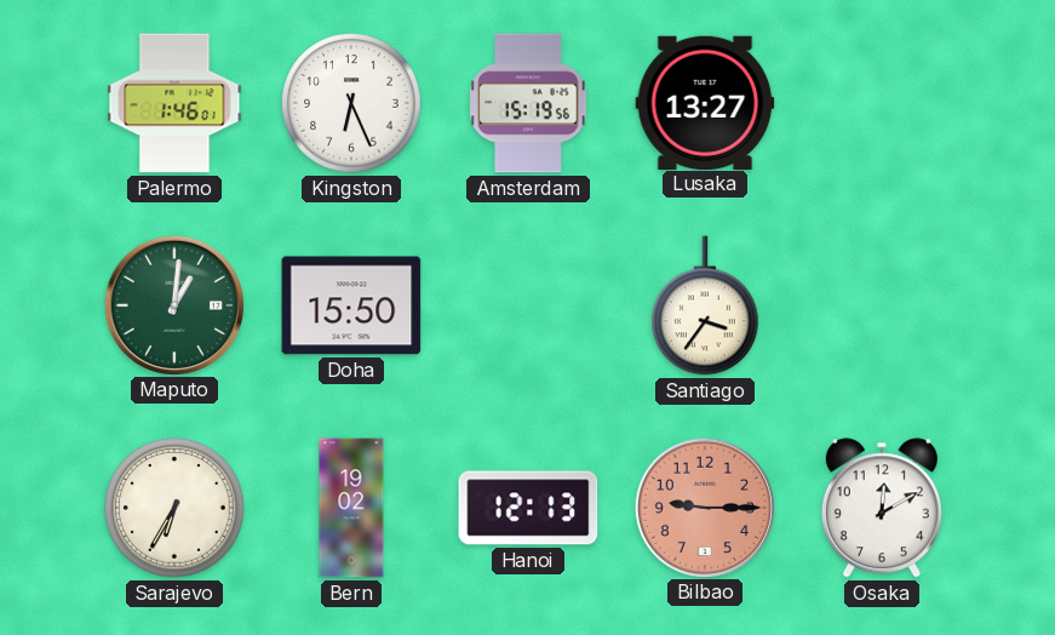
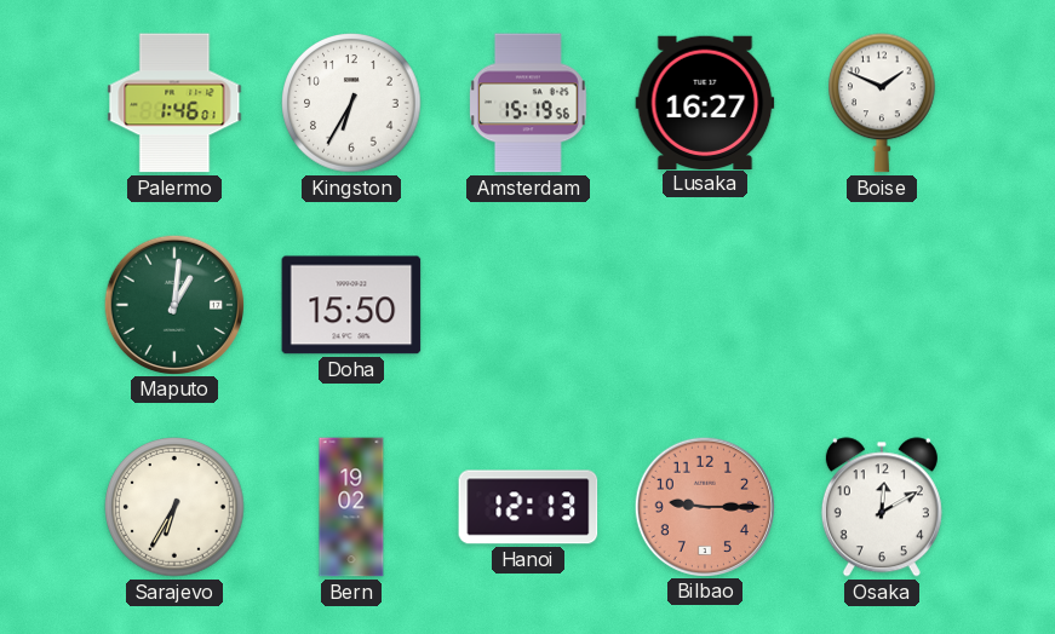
Kingston: 6:26 -> 6:35
Lusaka: 13:27 -> 16:27
Boise: none -> 1:49
Santiago: 3:36 -> none
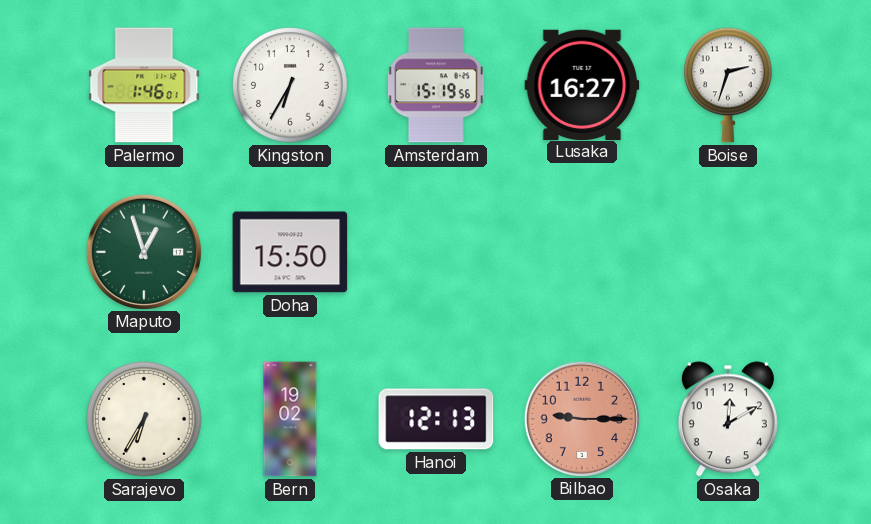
Boise: 1:49 -> 2:33
Maputo: 1:01 -> 12:57
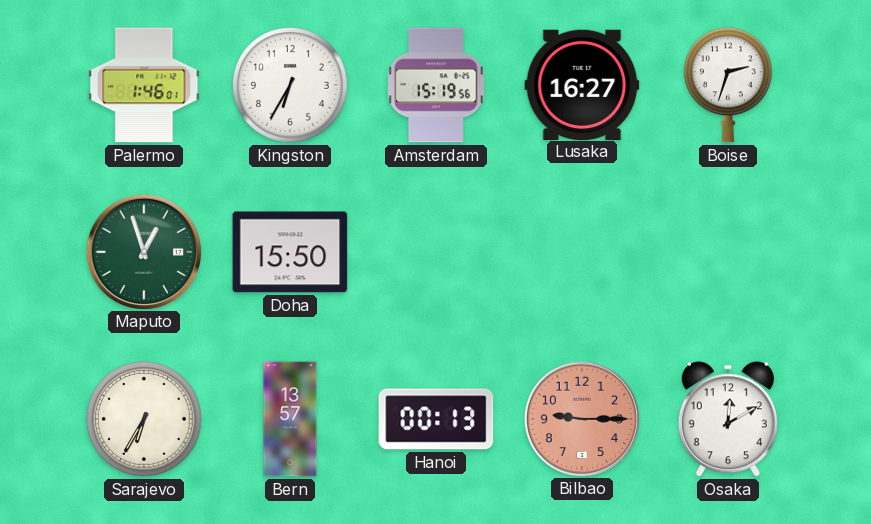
Bern: 19:02 -> 13:57
Hanoi: 12:13 -> 00:13
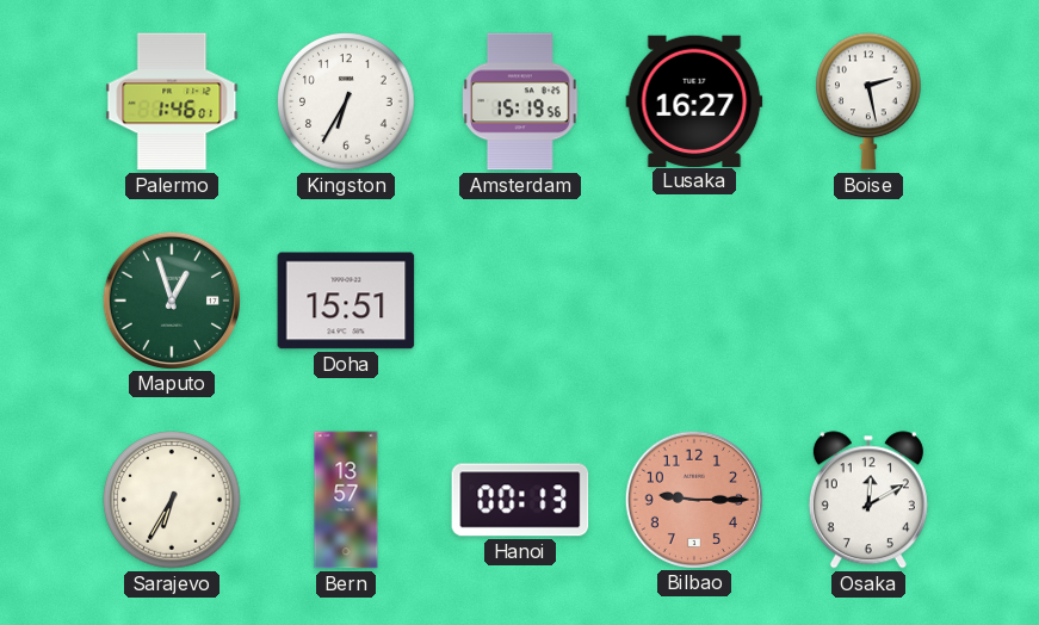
Boise: 2:33 -> 2:28
Doha: 15:50 -> 15:51
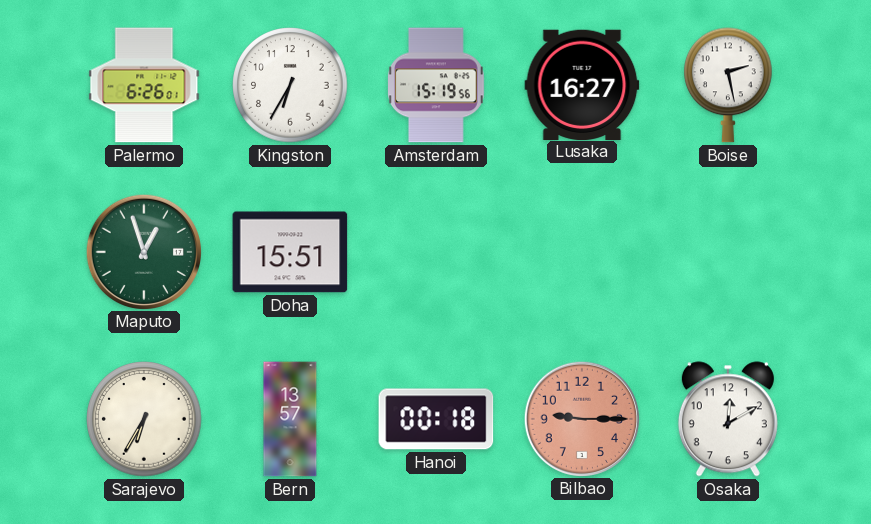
Palermo: 1:46 -> 6:26
Hanoi: 00:13 -> 00:18
